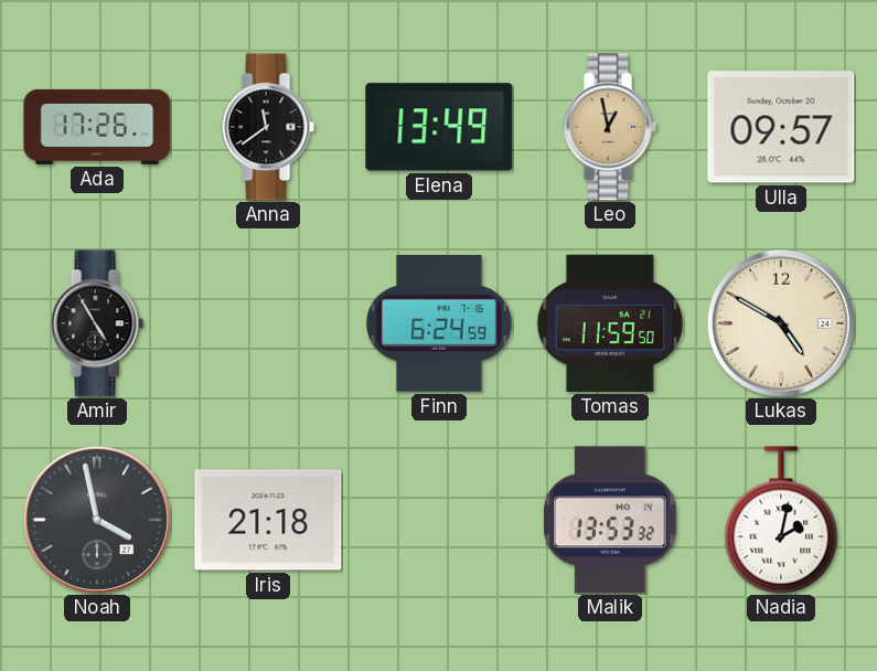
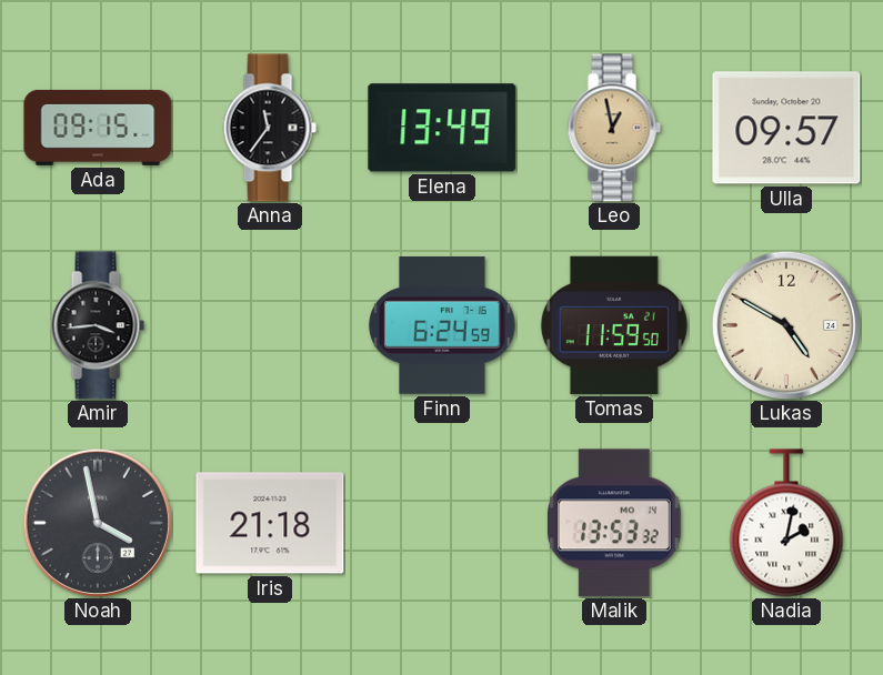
Ada: 17:26 -> 09:15
Anna: 11:39 -> 11:36
Amir: 4:55 -> 3:44
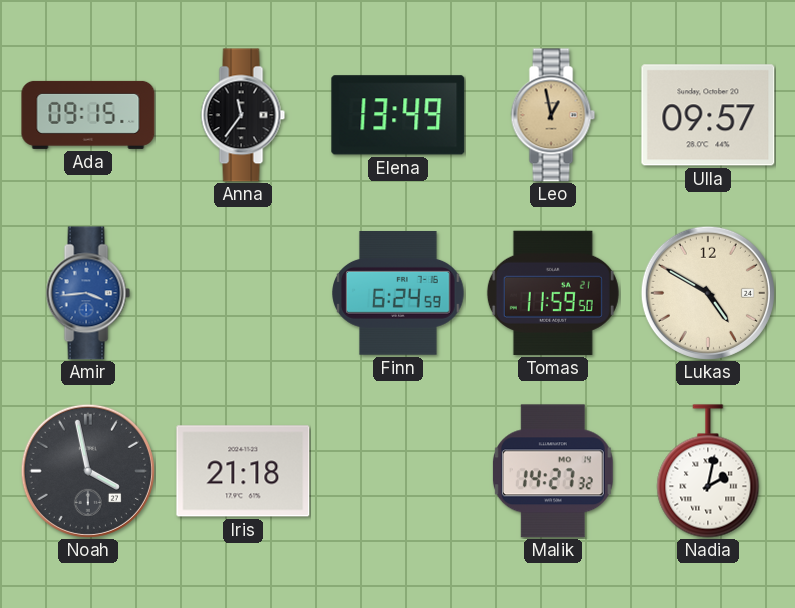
Amir dial: black -> blue
Malik: 13:53 -> 14:27
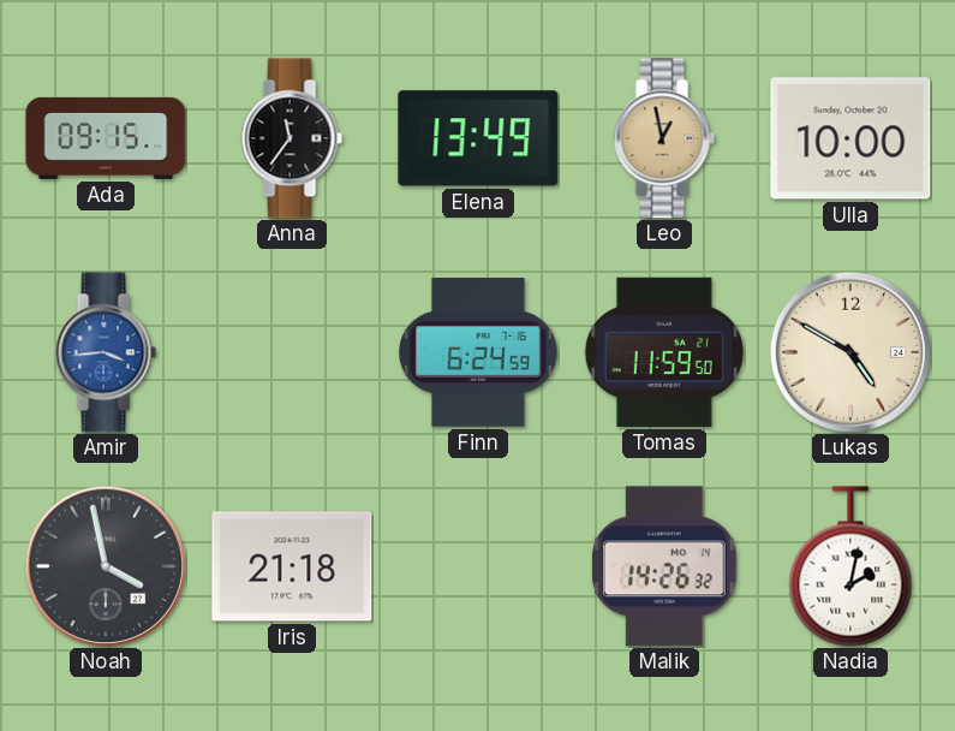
Ulla: 09:57 -> 10:00
Malik: 14:27 -> 14:26
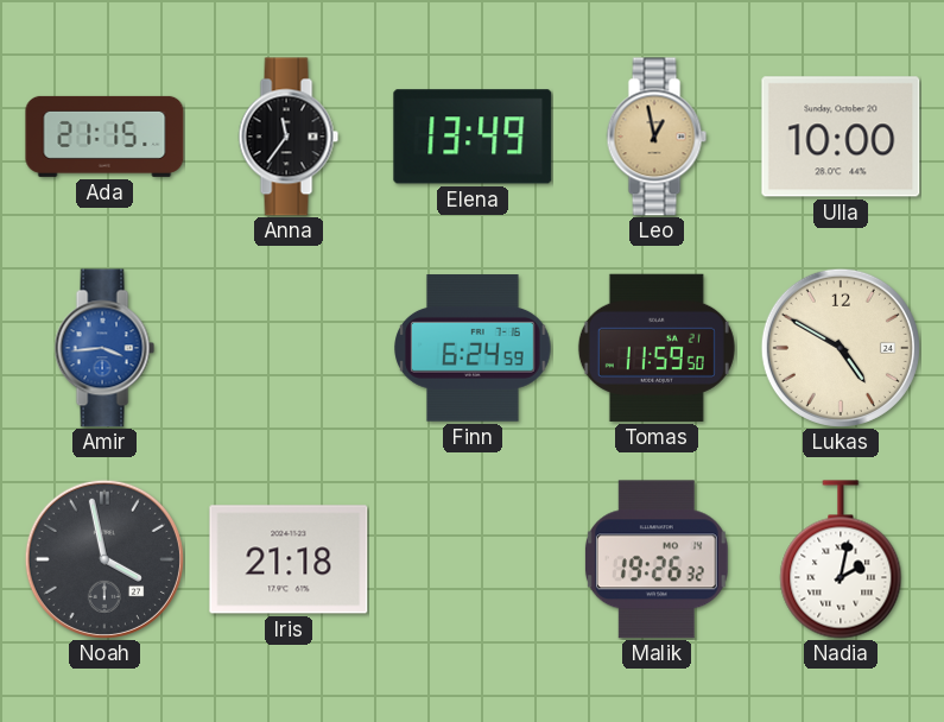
Ada: 09:15 -> 21:15
Malik: 14:26 -> 19:26
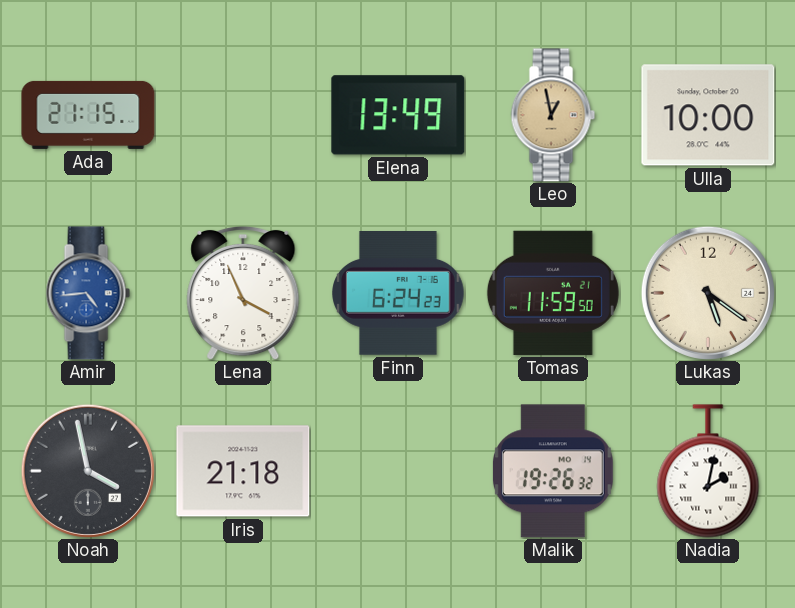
Anna: 11:36 -> none
Amir: 3:44 -> 4:44
Lena: none -> 3:56
Finn: 6:24:59 -> 6:24:23
Lukas: 4:50 -> 5:21
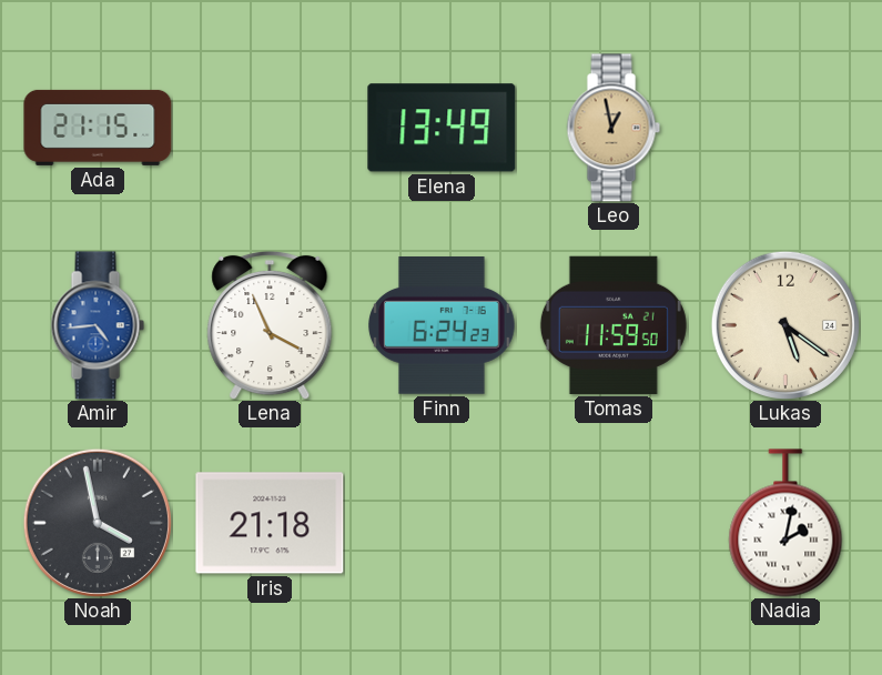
Ulla: 10:00 -> none
Malik: 19:26 -> none
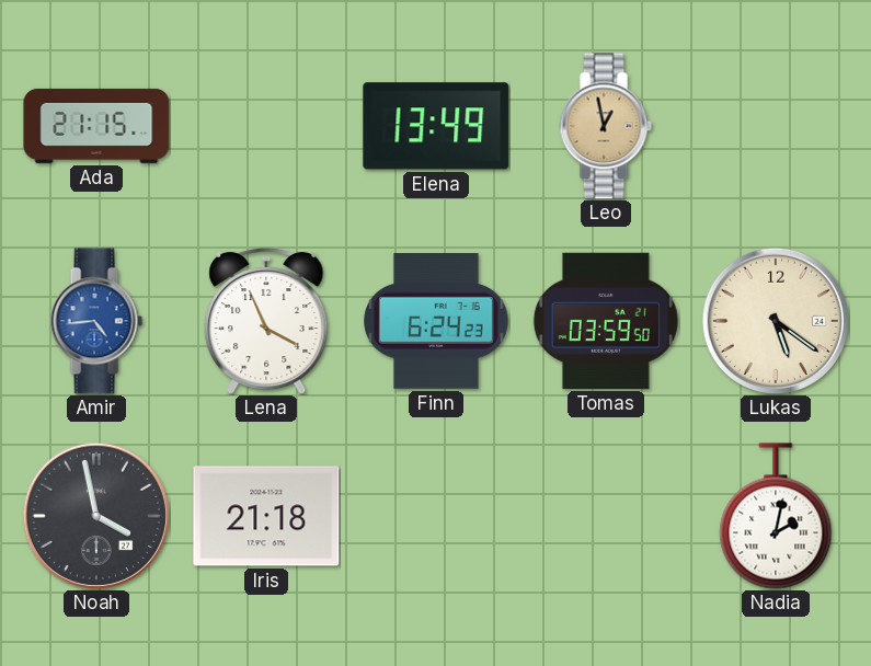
Tomas: 11:59 -> 03:59
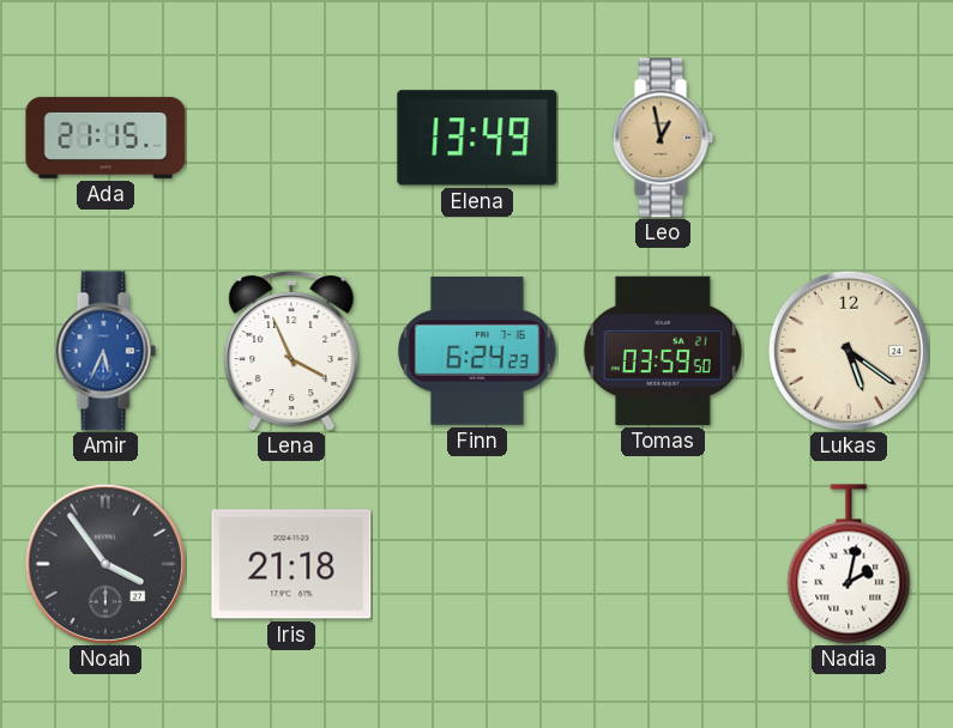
Amir: 4:44 -> 5:34
Noah: 3:58 -> 3:54
